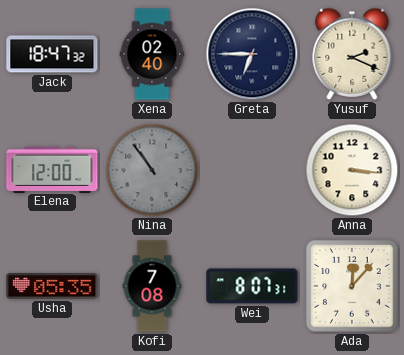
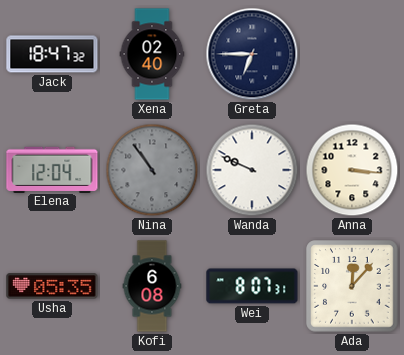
Yusuf: 2:19 -> none
Elena: 12:00 -> 12:04
Wanda: none -> 9:49
Kofi: 7:08 -> 6:08
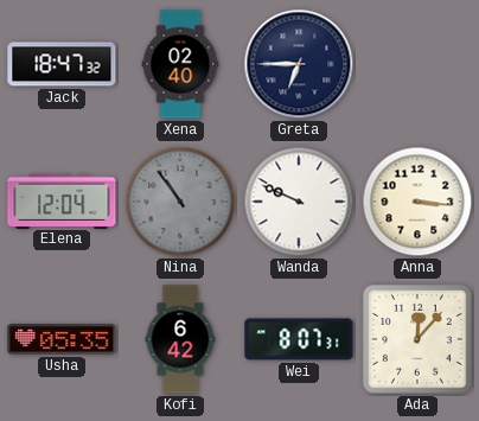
Kofi: 6:08 -> 6:42
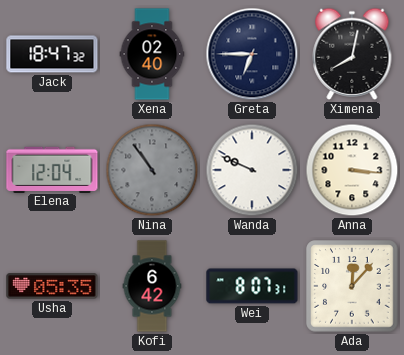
Ximena: none -> 8:02
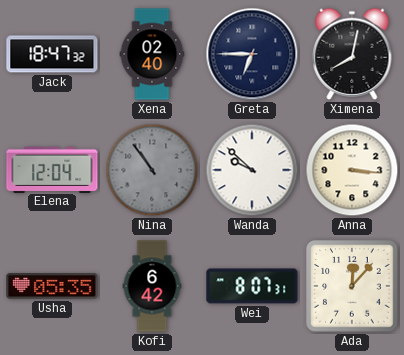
Wanda: 9:49 -> 9:52
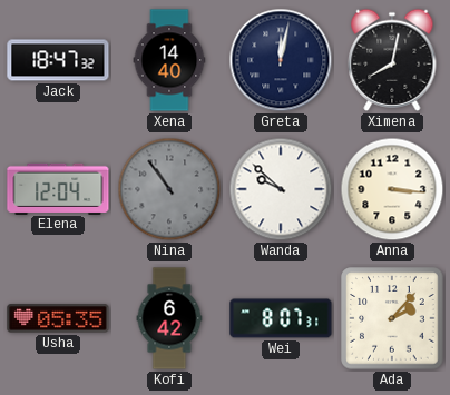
Xena: 02:40 -> 14:40
Greta: 6:45 -> 12:02
Ada: 12:07 -> 2:07
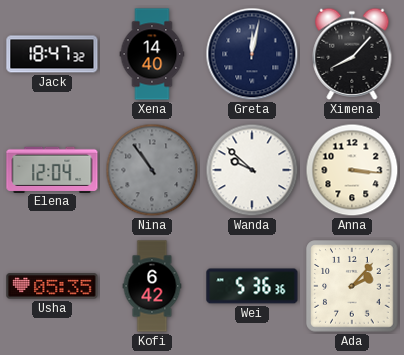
Ximena: 8:02 -> 8:07
Wei: 8:07 -> 5:36
